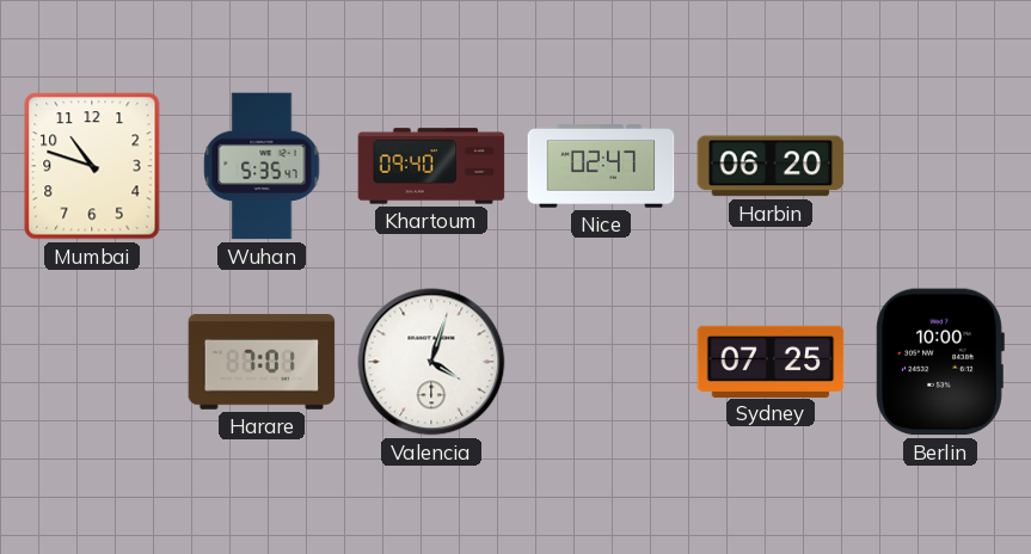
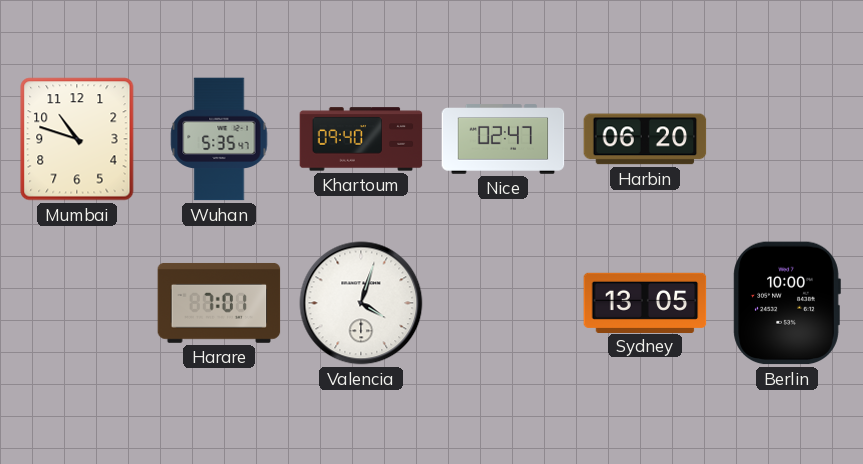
Sydney: 07:25 -> 13:05
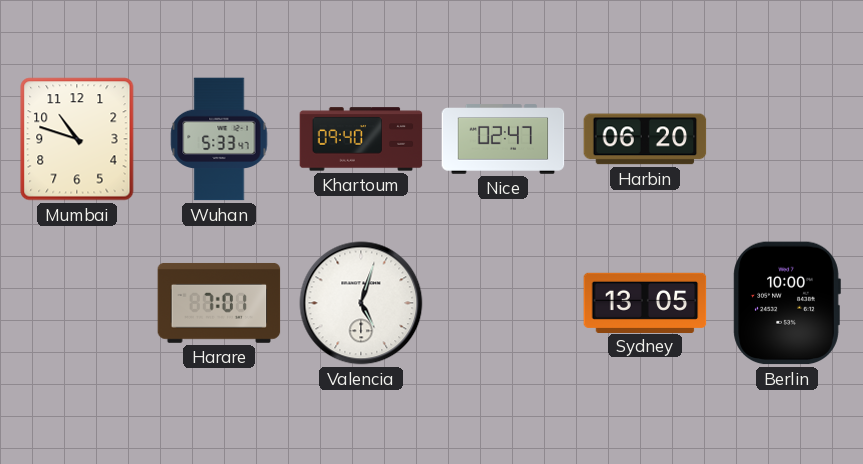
Wuhan: 5:35 -> 5:33
Valencia: 4:03 -> 5:03
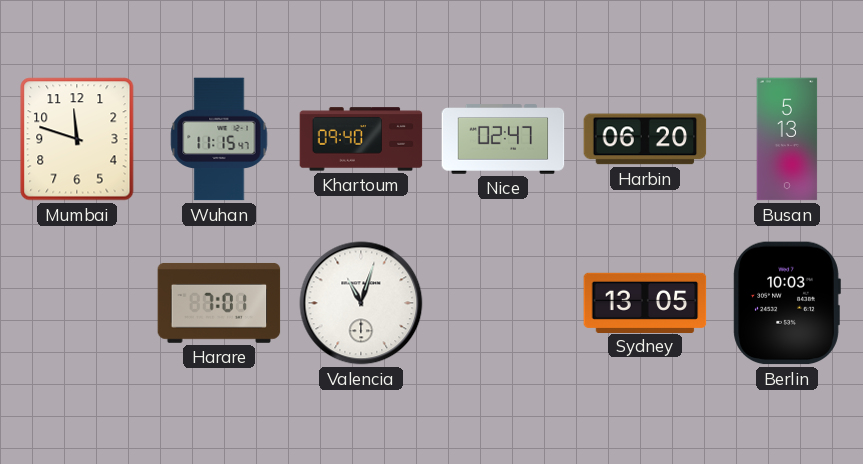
Mumbai: 10:48 -> 11:48
Wuhan: 5:33 -> 11:15
Busan: none -> 5:13
Valencia: 5:03 -> 11:03
Berlin: 10:00 -> 10:03
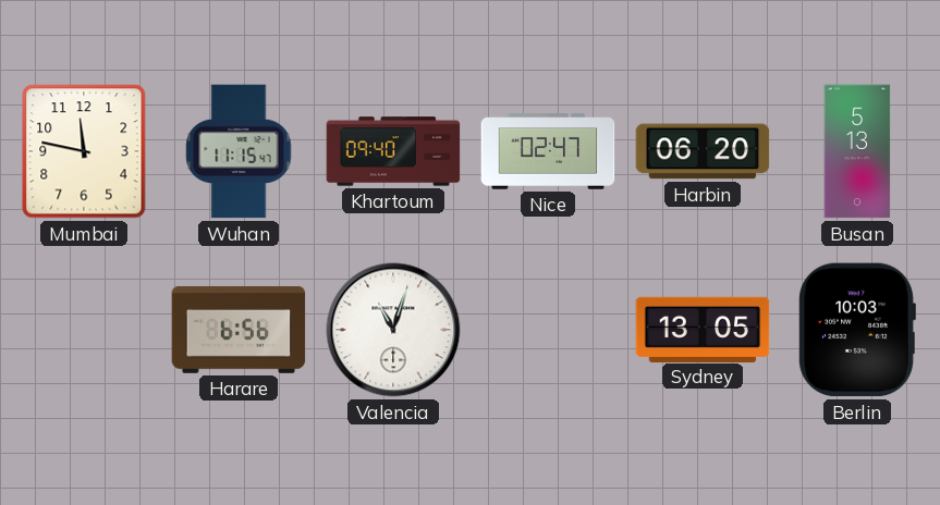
Mumbai: 11:48 -> 11:47
Harare: 7:01 -> 6:56
